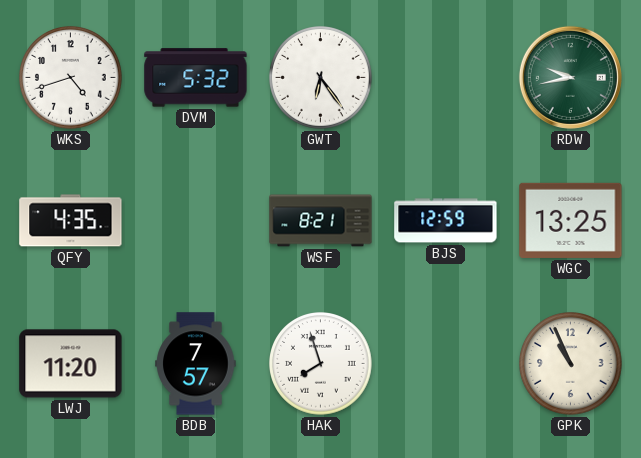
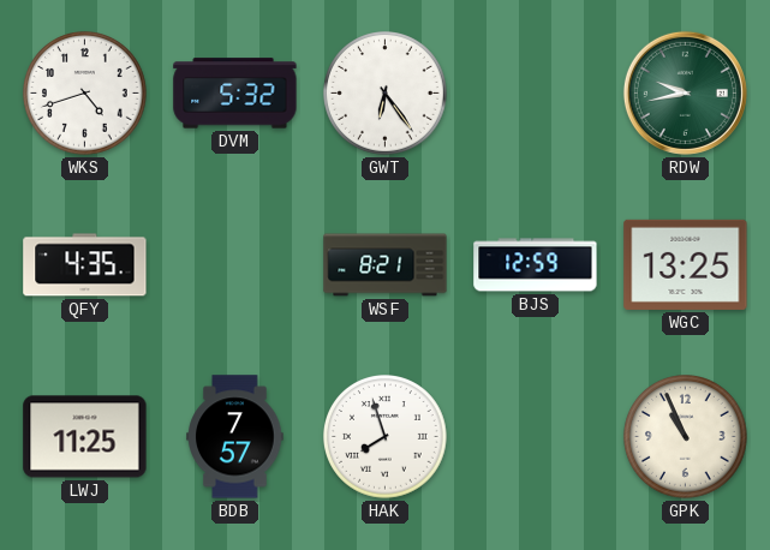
LWJ: 11:20 -> 11:25
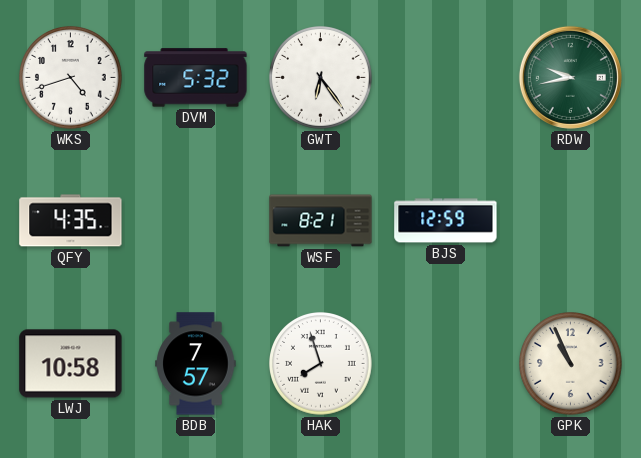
WGC: 13:25 -> none
LWJ: 11:25 -> 10:58
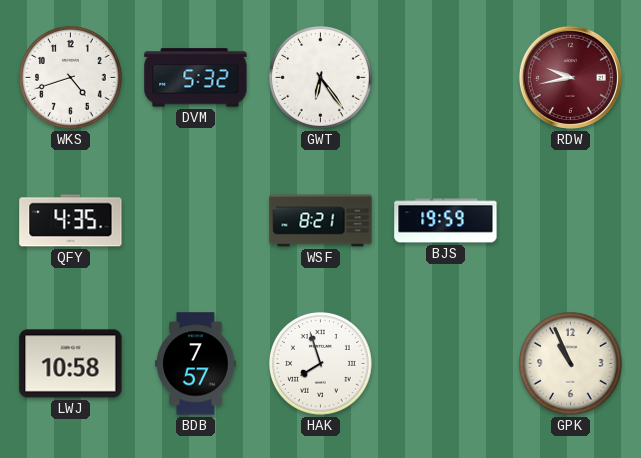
RDW dial: green -> burgundy
BJS: 12:59 -> 19:59
